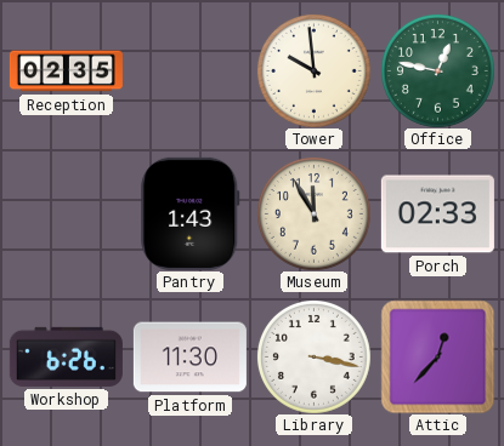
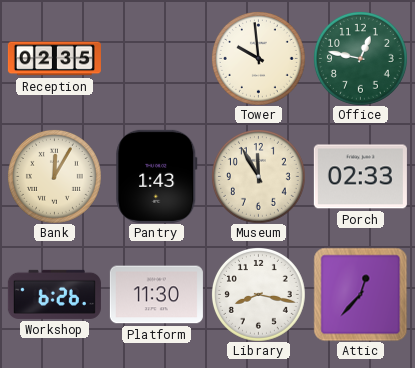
Bank: none -> 12:05
Library: 3:17 -> 8:17
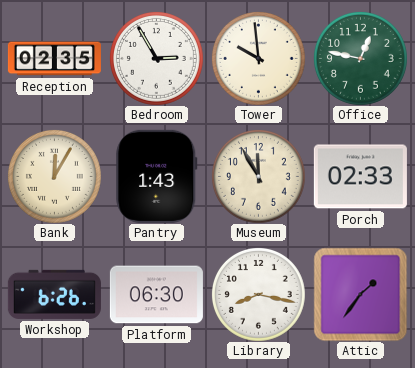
Bedroom: none -> 2:55
Platform: 11:30 -> 06:30
Attic: 12:37 -> 1:36
